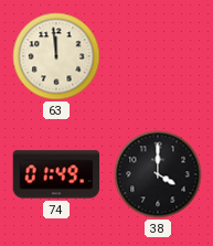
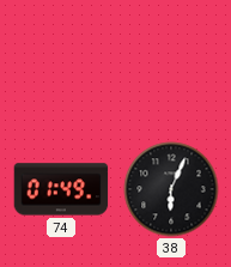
63: 11:59 -> none
38: 4:00 -> 6:04
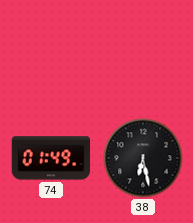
38: 6:04 -> 6:28
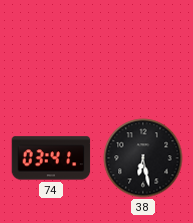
74: 01:49 -> 03:41
